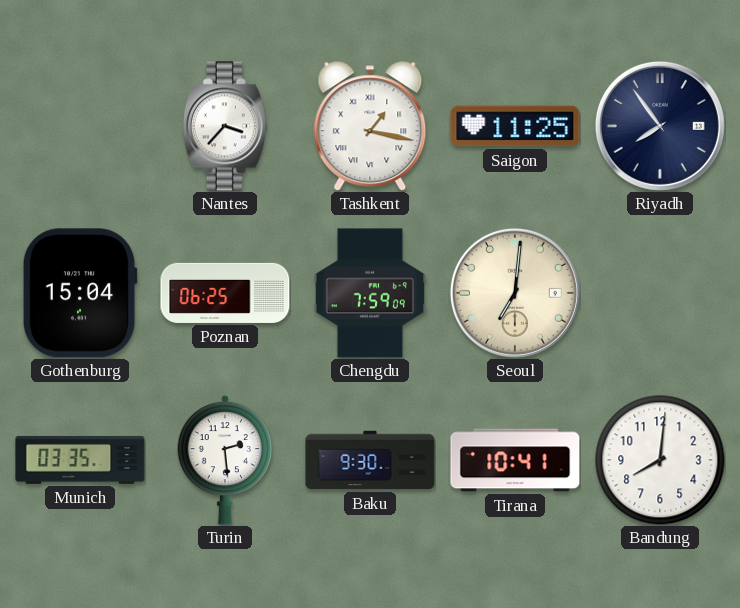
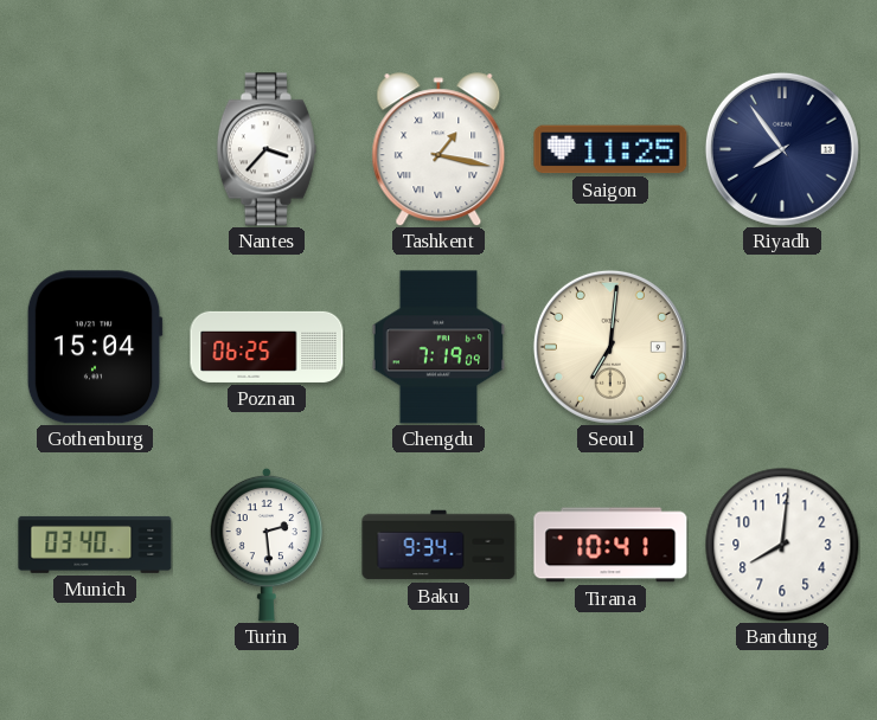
Chengdu: 7:59 -> 7:19
Munich: 03:35 -> 03:40
Baku: 9:30 -> 9:34
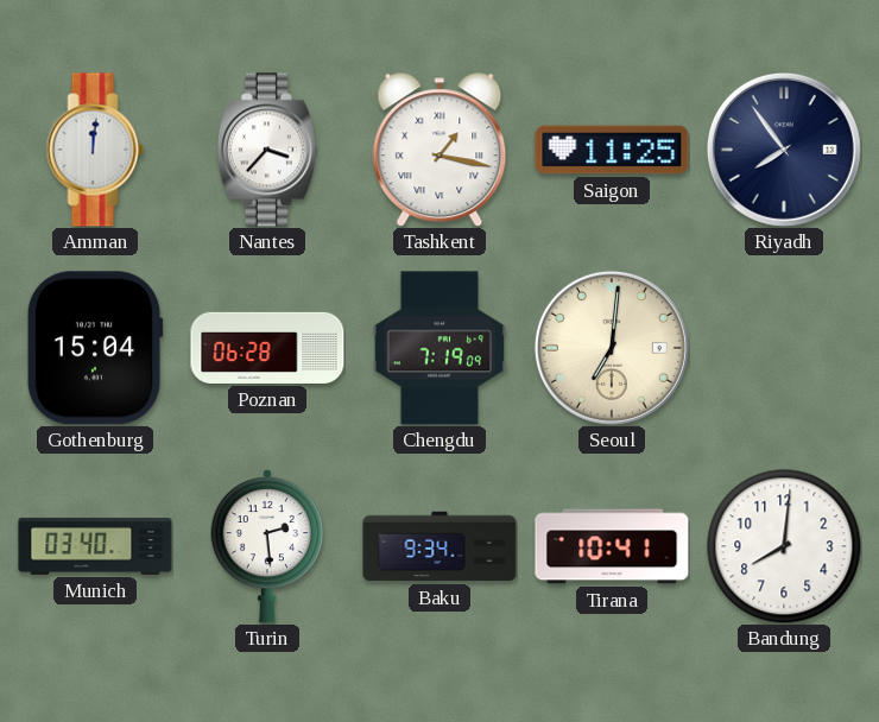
Amman: none -> 12:01
Poznan: 06:25 -> 06:28
